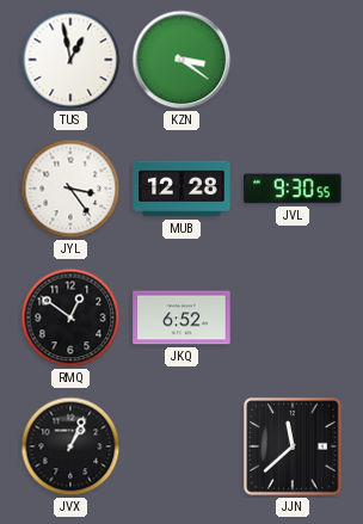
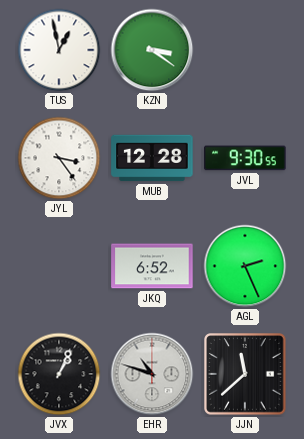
RMQ: 12:51 -> none
AGL: none -> 2:26
EHR: none -> 10:48
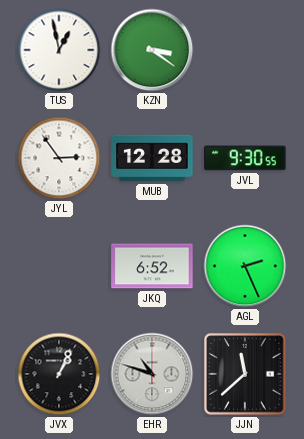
JYL: 3:24 -> 2:54
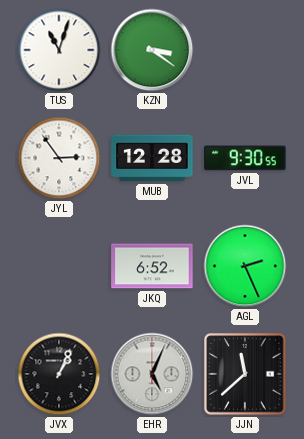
TUS: 12:58 -> 11:03
EHR: 10:48 -> 5:04
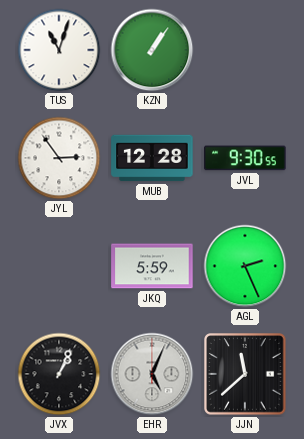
KZN: 3:21 -> 1:06
JKQ: 6:52 -> 5:59
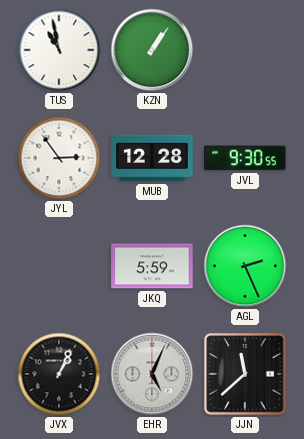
TUS: 11:03 -> 10:58
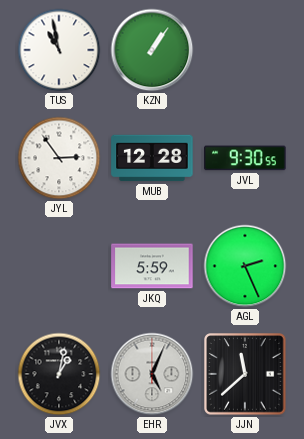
JVX: 1:04 -> 1:02
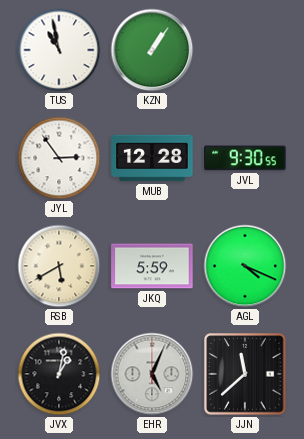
RSB: none -> 5:40
AGL: 2:26 -> 4:19
